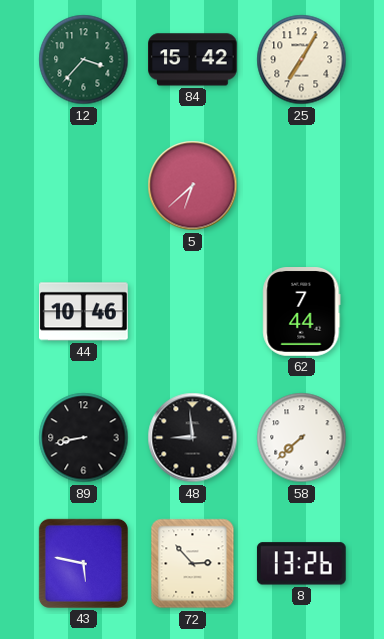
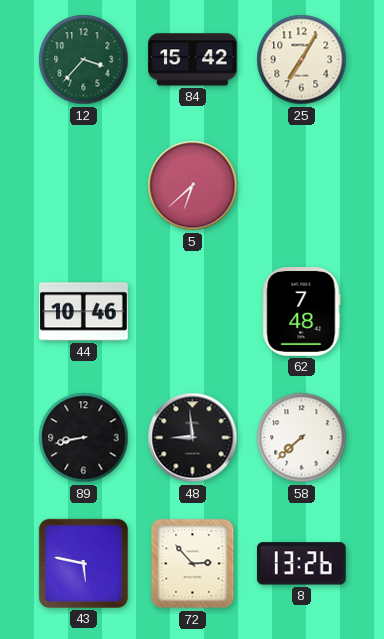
62: 7:44 -> 7:48
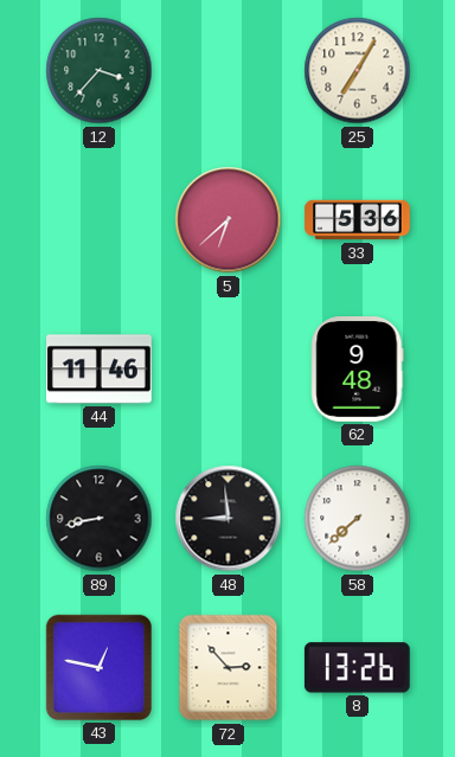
84: 15:42 -> none
33: none -> 5:36
44: 10:46 -> 11:46
62: 7:48 -> 9:48
43: 5:47 -> 12:47
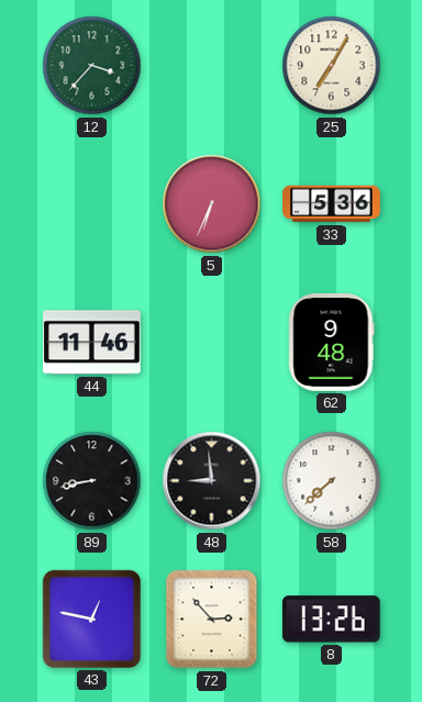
5: 6:38 -> 6:34
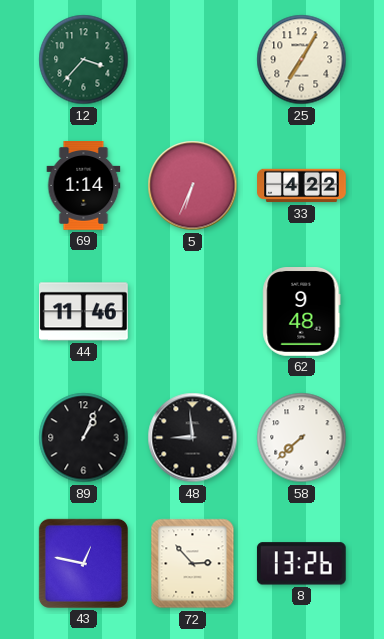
69: none -> 1:14
33: 5:36 -> 4:22
89: 8:43 -> 1:04
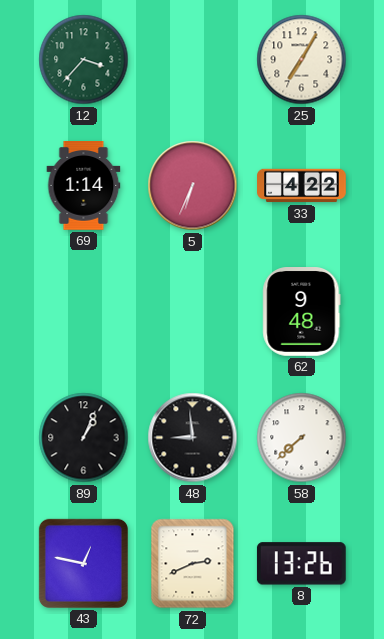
44: 11:46 -> none
72: 2:53 -> 2:41
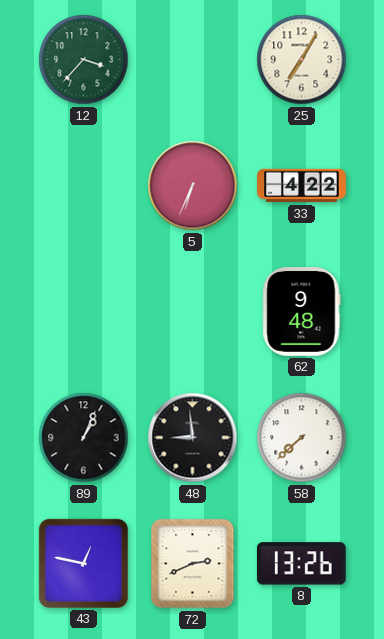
69: 1:14 -> none
